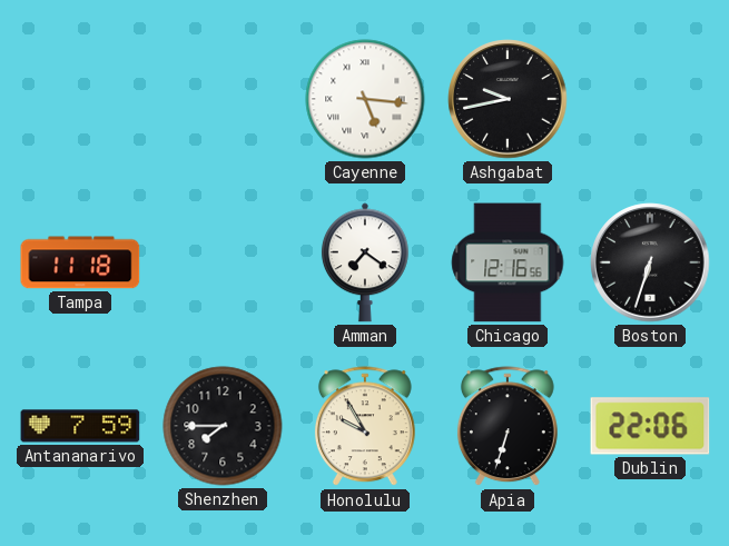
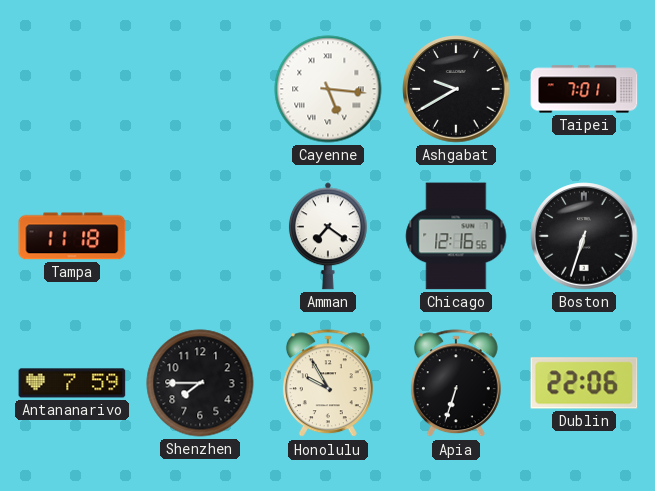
Ashgabat: 9:43 -> 9:40
Taipei: none -> 7:01
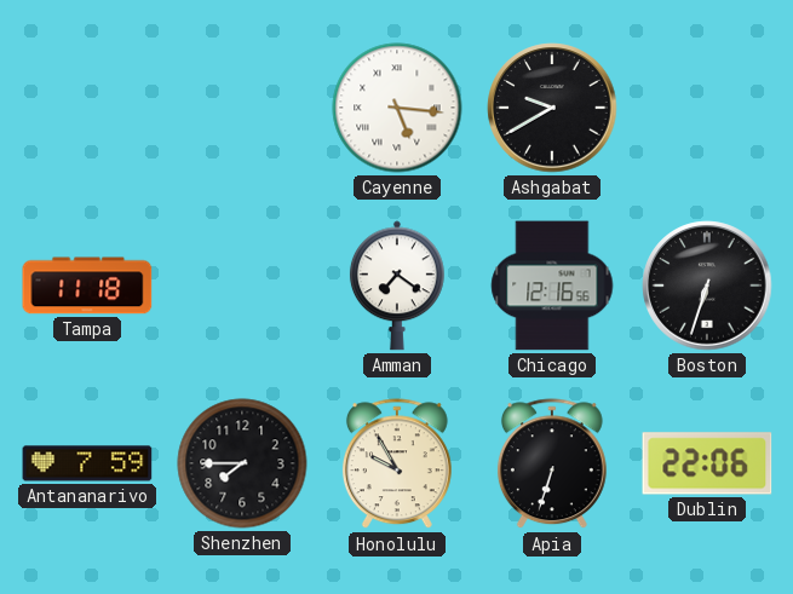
Taipei: 7:01 -> none
